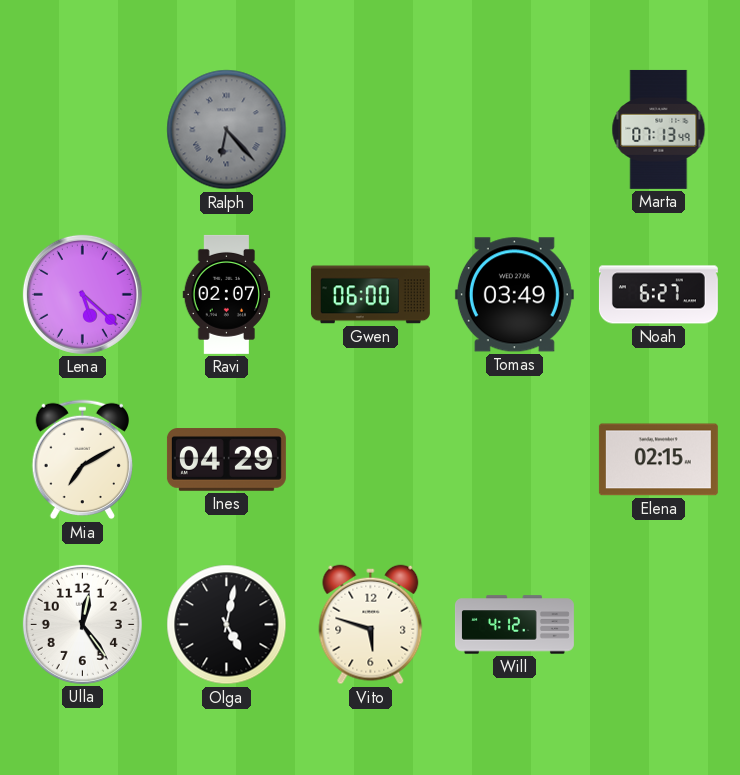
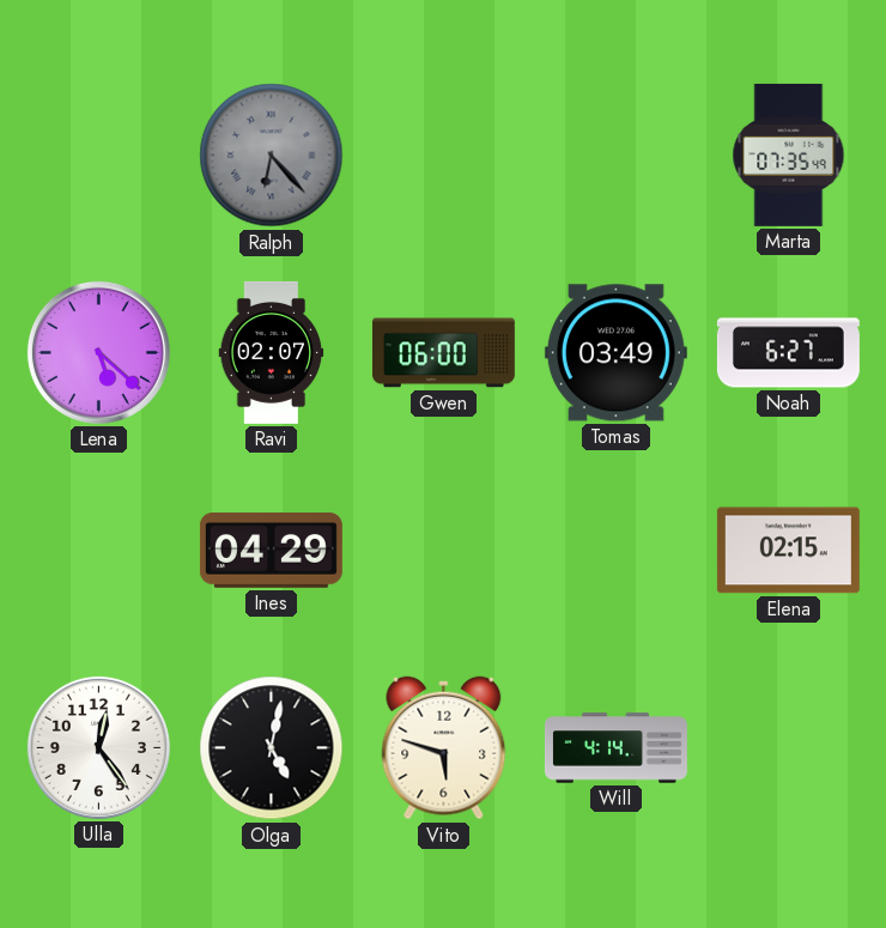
Marta: 07:13 -> 07:35
Mia: 7:10 -> none
Will: 4:12 -> 4:14
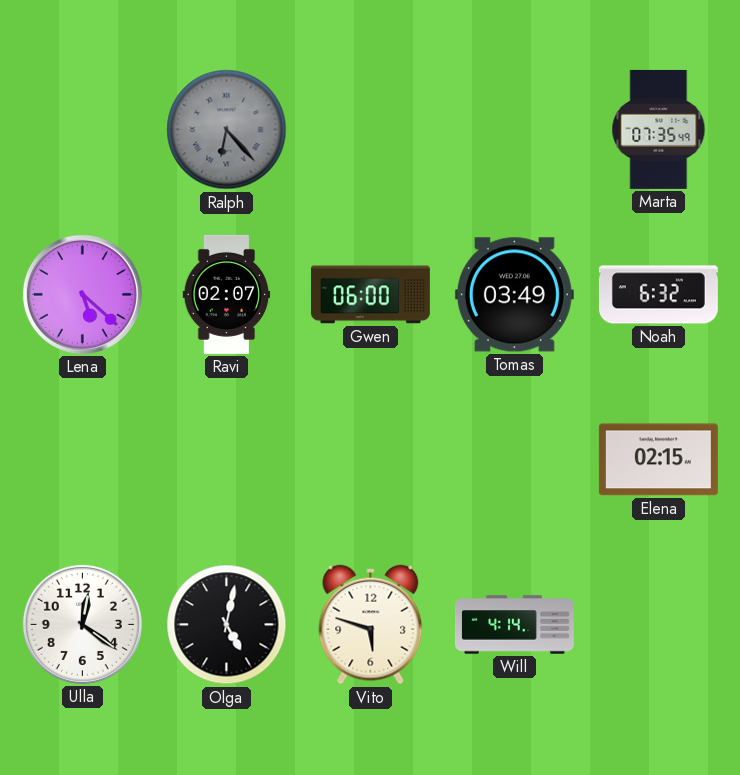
Noah: 6:27 -> 6:32
Ines: 04:29 -> none
Ulla: 12:24 -> 12:21
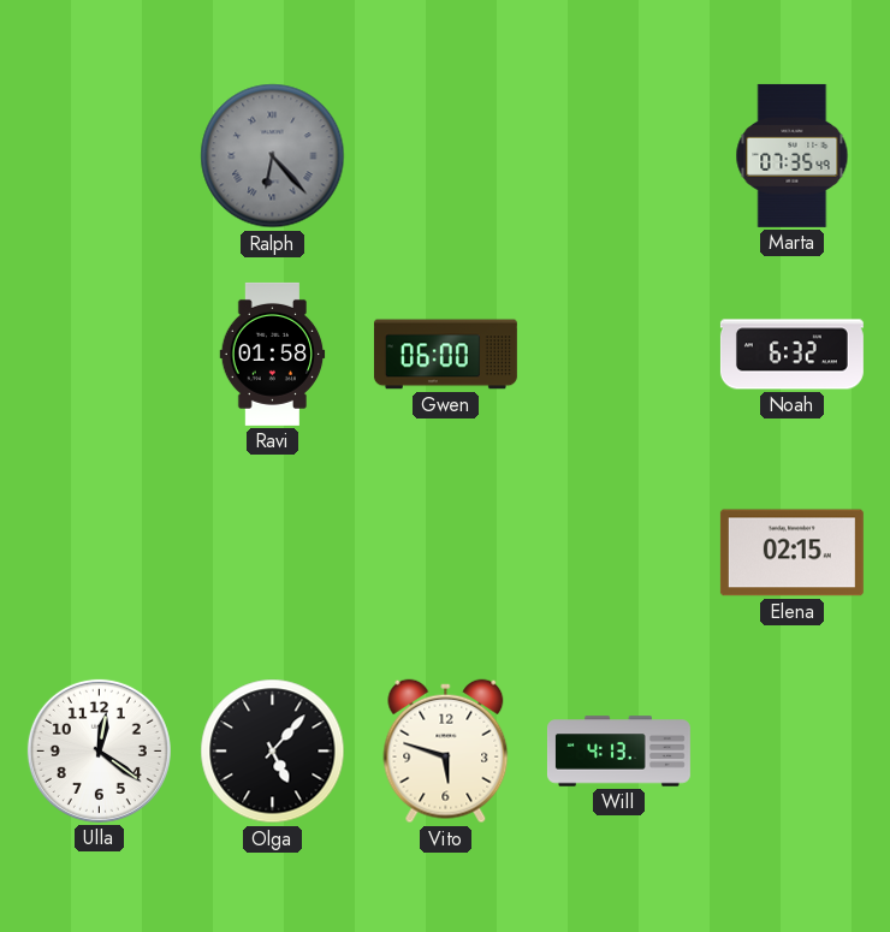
Lena: 5:22 -> none
Ravi: 02:07 -> 01:58
Tomas: 03:49 -> none
Olga: 5:02 -> 5:07
Will: 4:14 -> 4:13
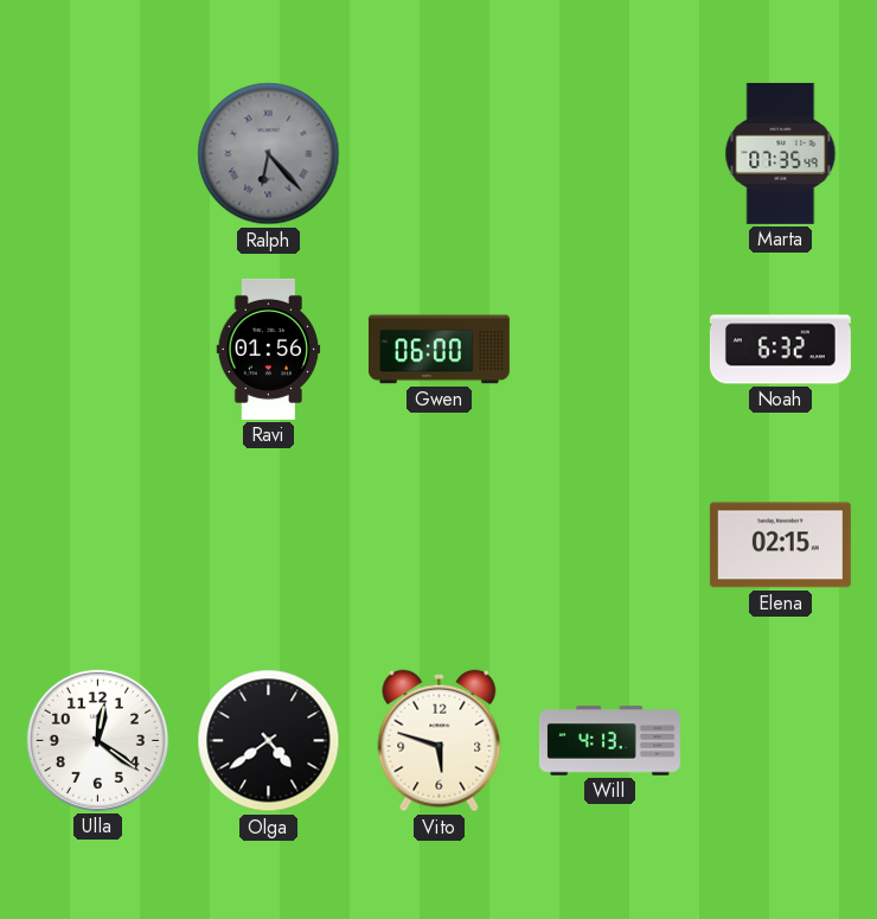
Ravi: 01:58 -> 01:56
Olga: 5:07 -> 4:39
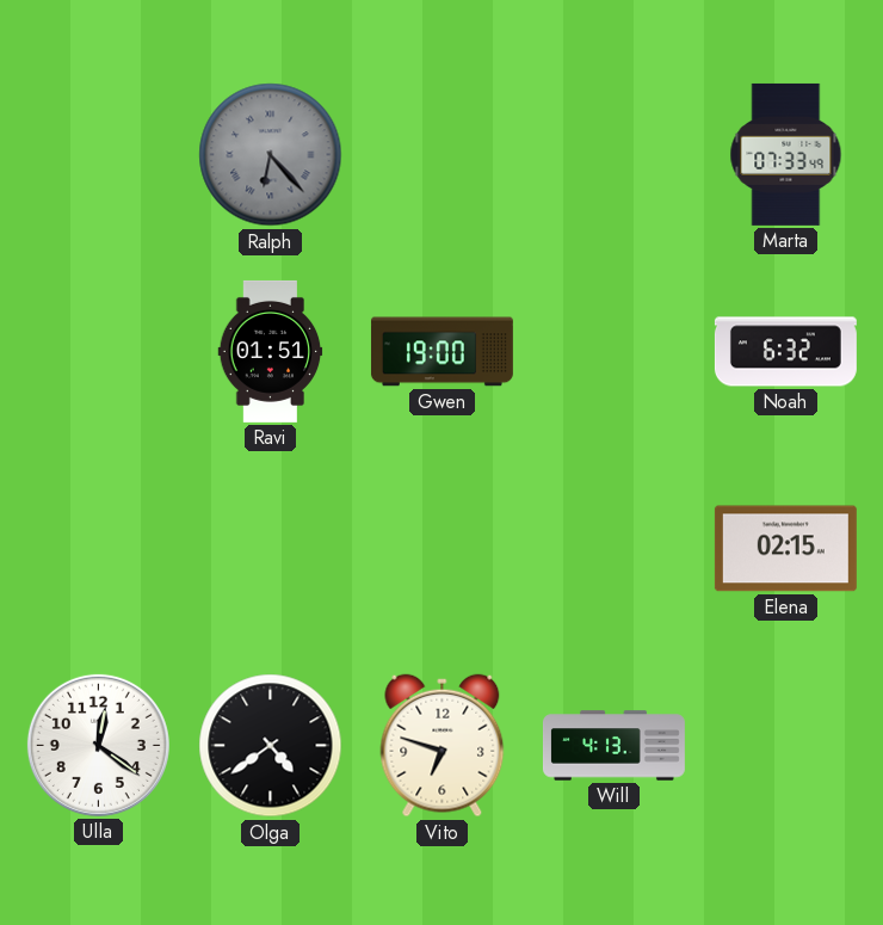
Marta: 07:35 -> 07:33
Ravi: 01:56 -> 01:51
Gwen: 06:00 -> 19:00
Vito: 5:48 -> 6:48
